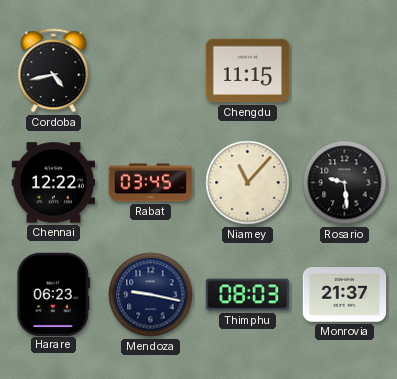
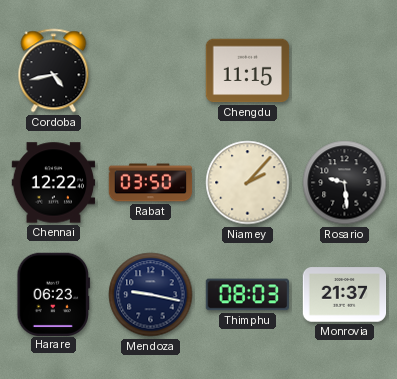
Rabat: 03:45 -> 03:50
Niamey: 11:07 -> 2:07
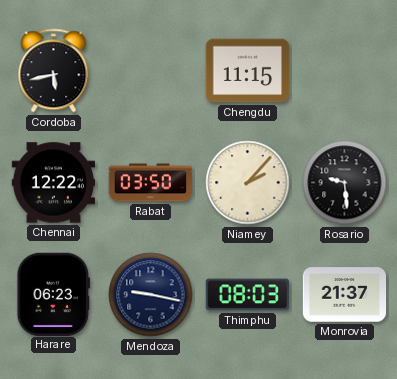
Cordoba: 4:43 -> 5:43
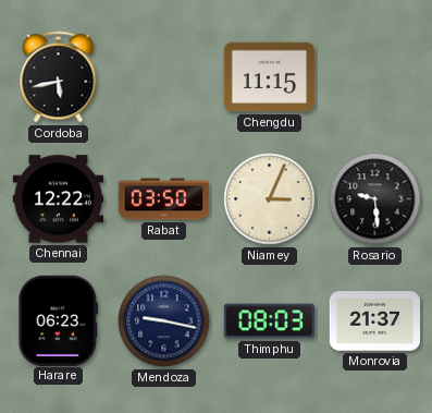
Niamey: 2:07 -> 3:04
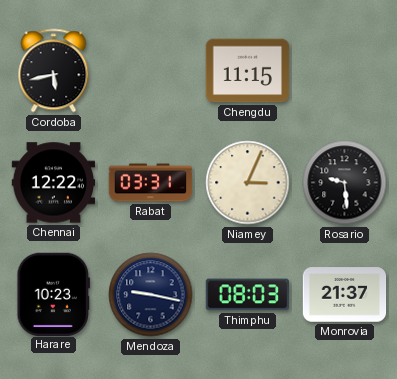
Rabat: 03:50 -> 03:31
Harare: 06:23 -> 10:23
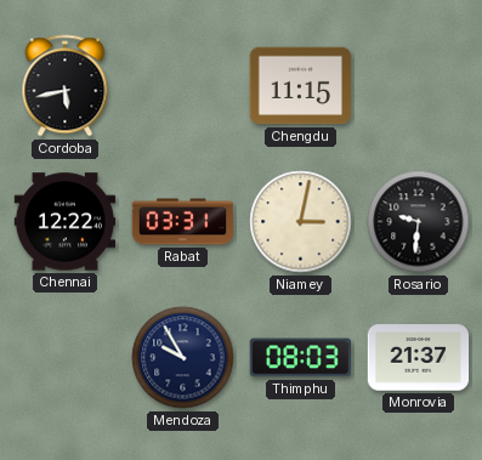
Niamey: 3:04 -> 3:02
Rosario: 9:29 -> 9:31
Harare: 10:23 -> none
Mendoza: 9:17 -> 9:55
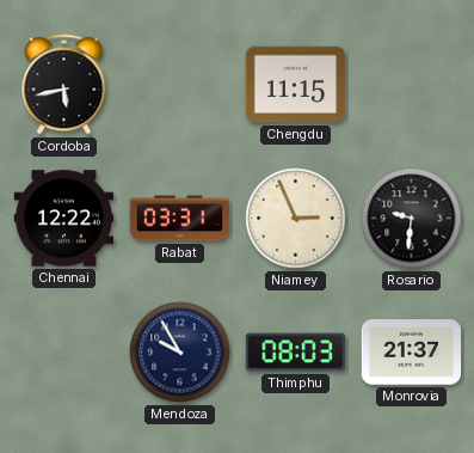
Niamey: 3:02 -> 2:56
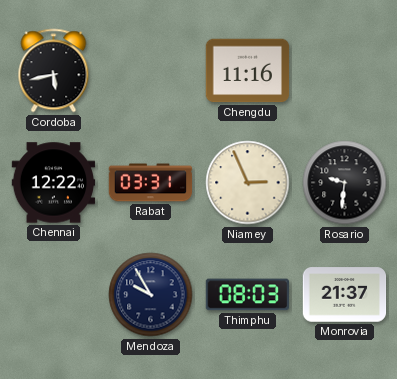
Chengdu: 11:15 -> 11:16
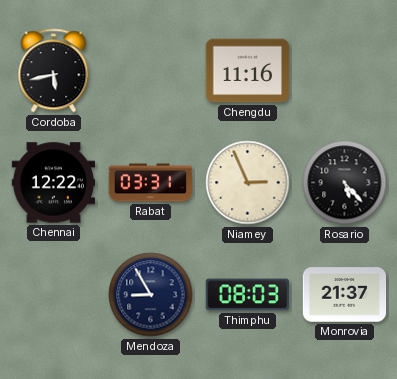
Rosario: 9:31 -> 5:23
Mendoza: 9:55 -> 8:55
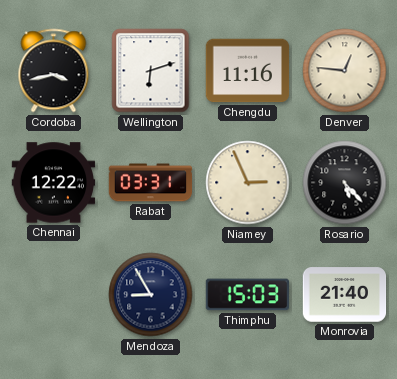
Cordoba: 5:43 -> 3:43
Wellington: none -> 6:12
Denver: none -> 12:46
Thimphu: 08:03 -> 15:03
Monrovia: 21:37 -> 21:40
